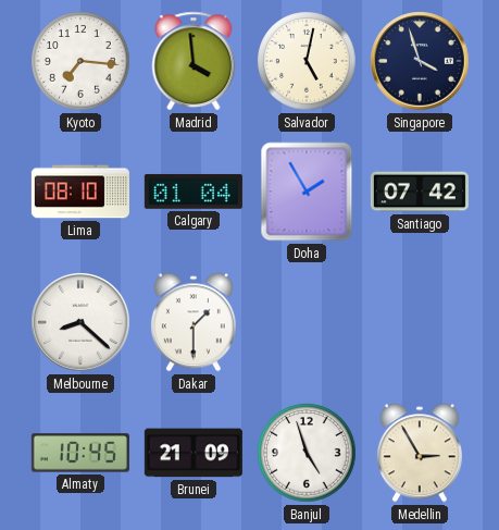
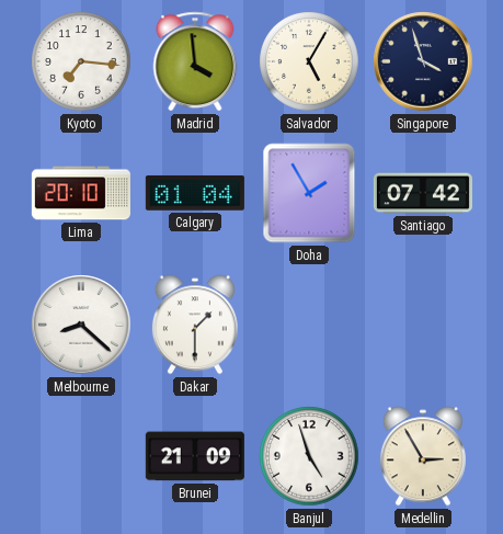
Salvador: 5:02 -> 5:05
Lima: 08:10 -> 20:10
Almaty: 10:45 -> none
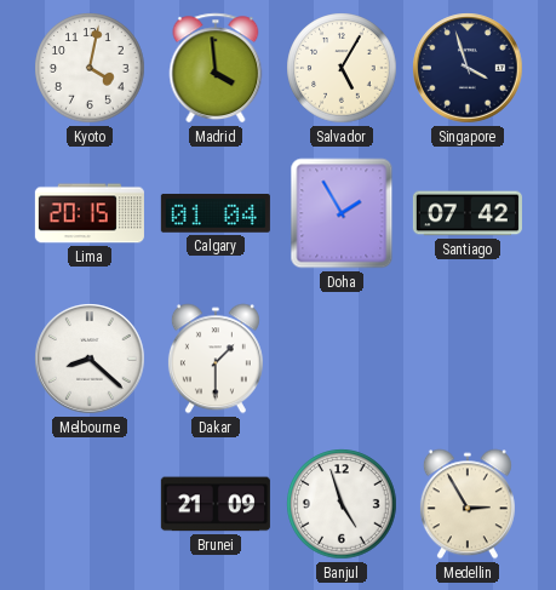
Kyoto: 7:16 -> 4:02
Lima: 20:10 -> 20:15
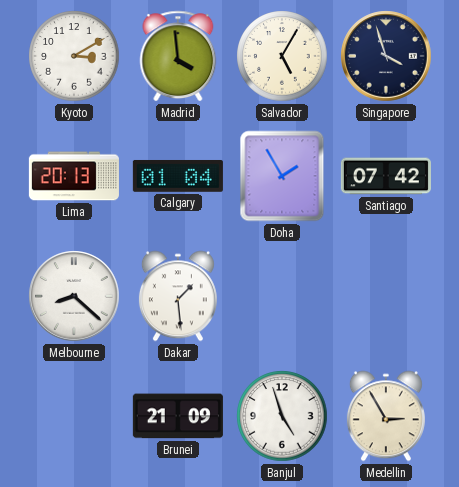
Kyoto: 4:02 -> 3:10
Lima: 20:15 -> 20:13
Dakar: 1:30 -> 1:29
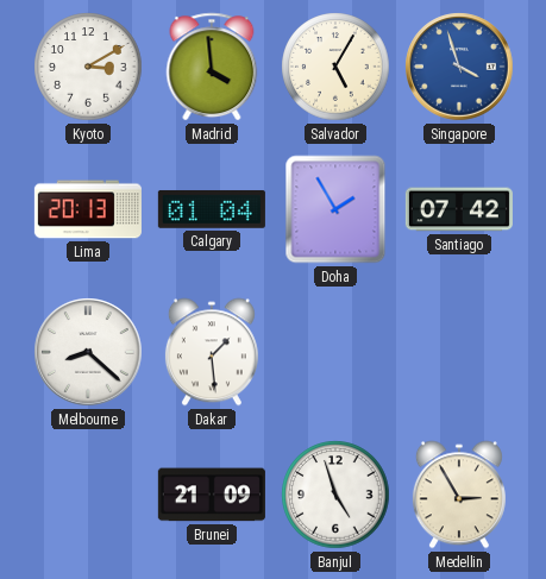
Singapore dial: navy -> blue
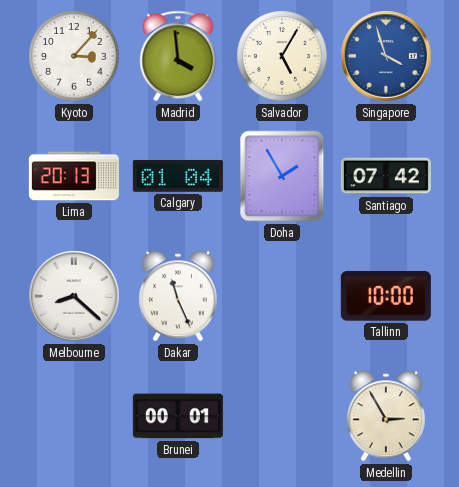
Kyoto: 3:10 -> 3:07
Dakar: 1:29 -> 11:26
Tallinn: none -> 10:00
Brunei: 21:09 -> 00:01
Banjul: 4:57 -> none
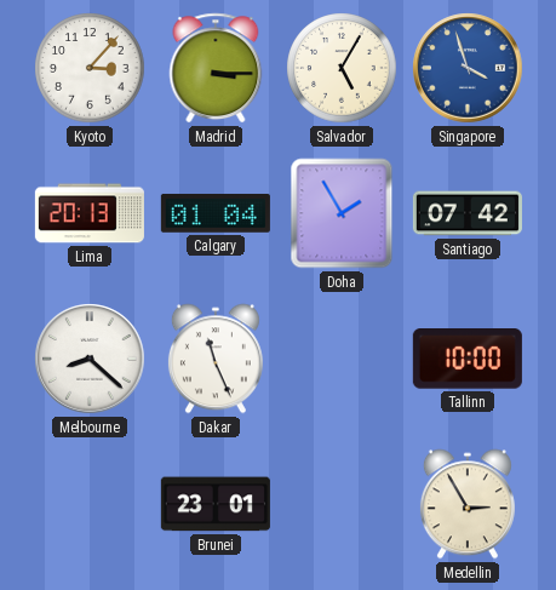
Madrid: 3:59 -> 3:15
Brunei: 00:01 -> 23:01
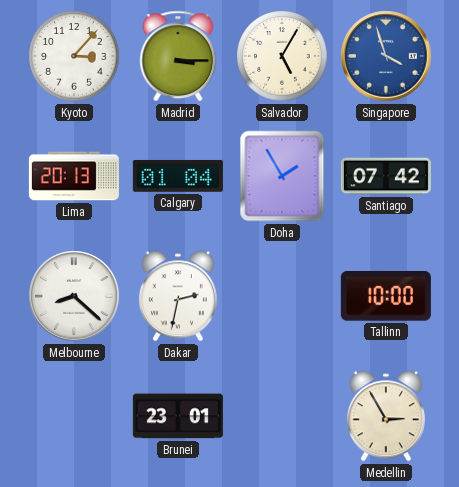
Dakar: 11:26 -> 2:32
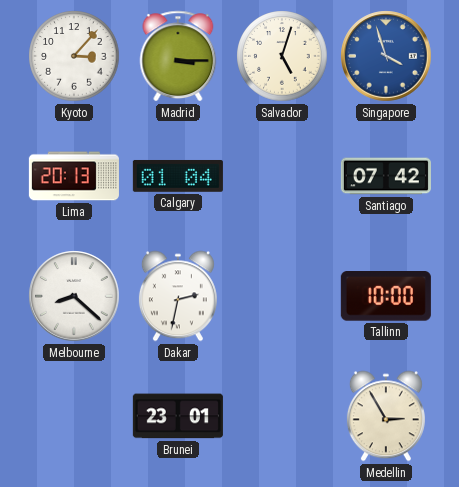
Salvador: 5:05 -> 5:03
Doha: 1:55 -> none
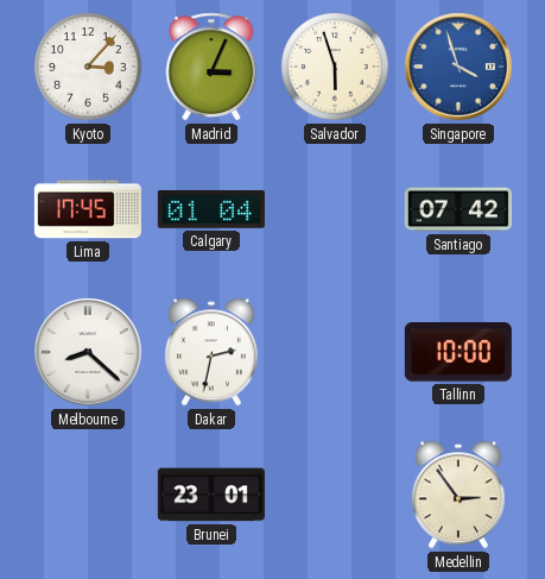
Madrid: 3:15 -> 3:04
Salvador: 5:03 -> 5:57
Lima: 20:13 -> 17:45
Medellin: 2:55 -> 2:54
